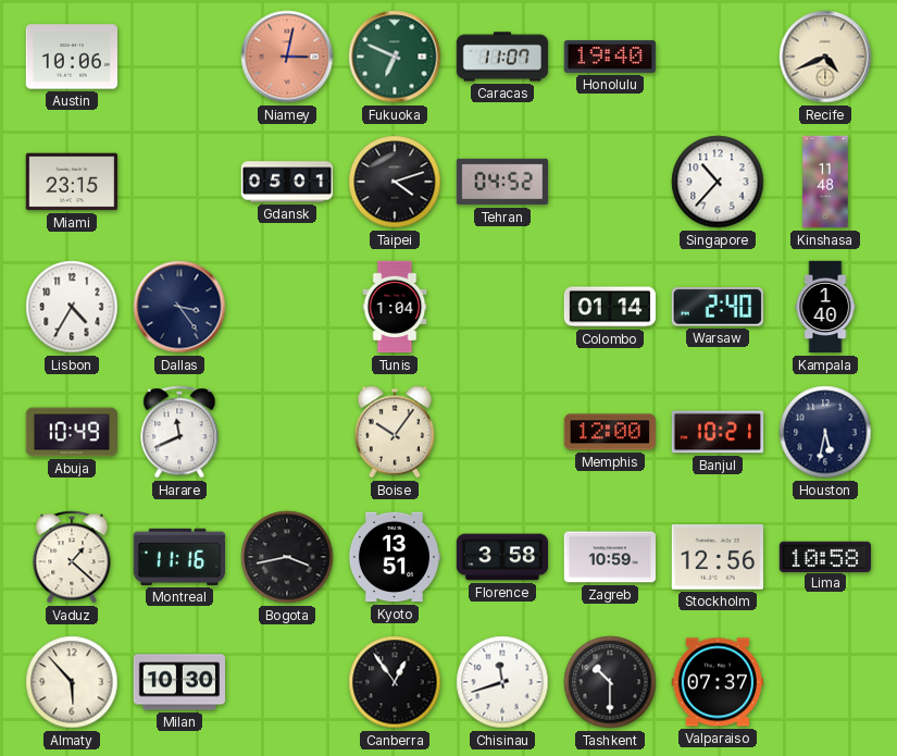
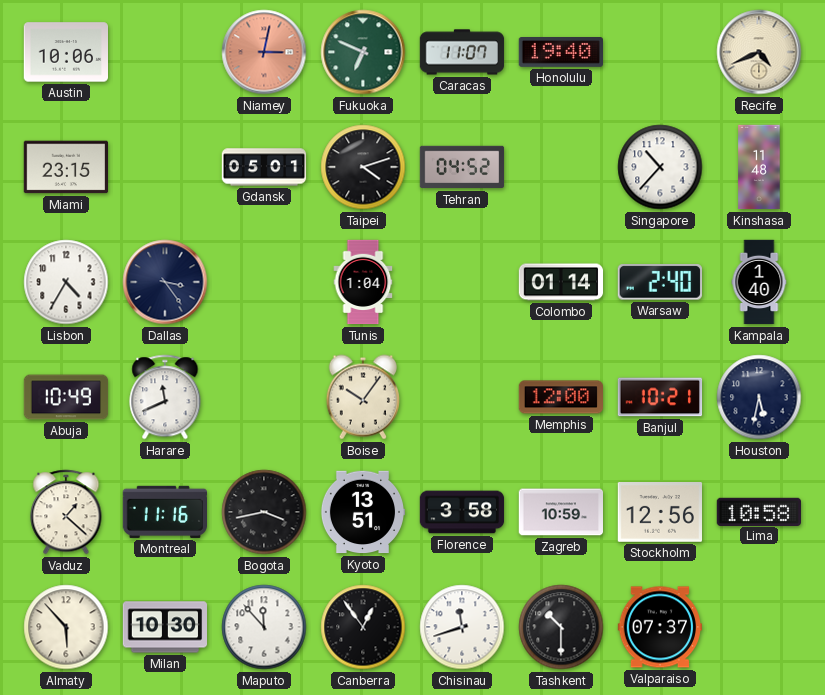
Maputo: none -> 11:53
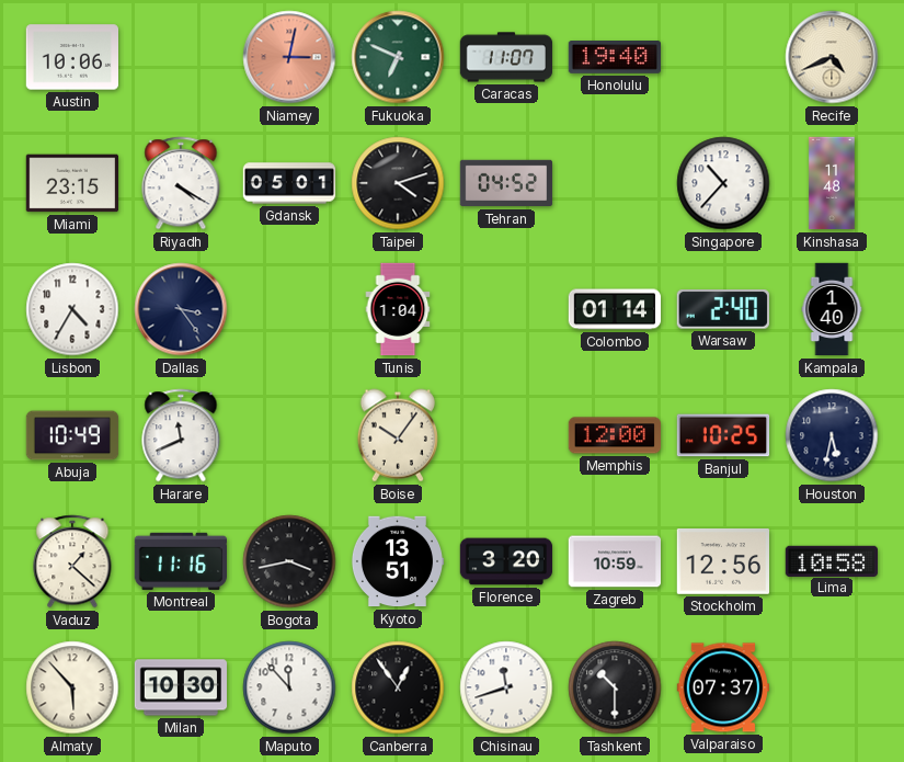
Riyadh: none -> 4:20
Banjul: 10:21 -> 10:25
Florence: 3:58 -> 3:20
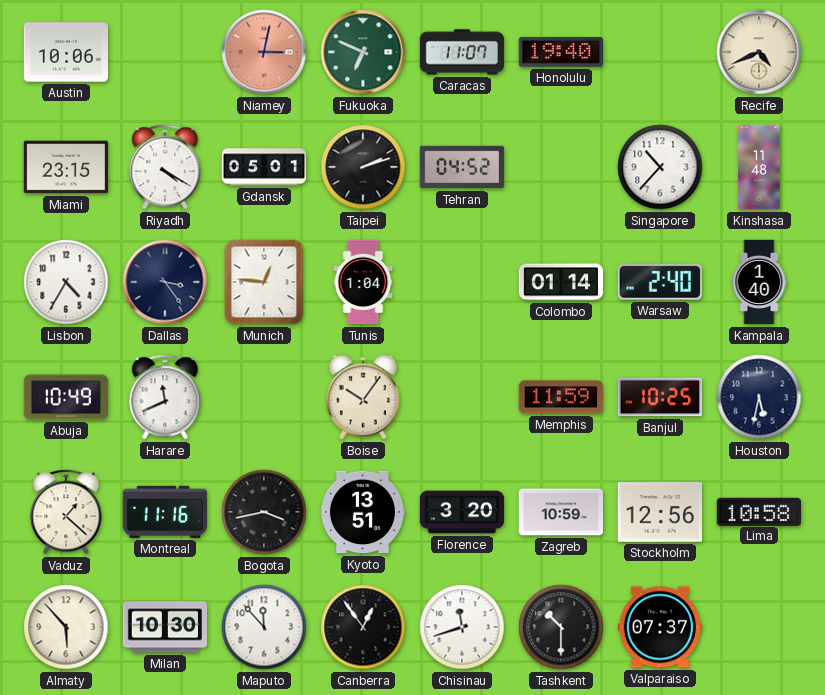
Taipei: 4:12 -> 2:12
Munich: none -> 12:46
Memphis: 12:00 -> 11:59
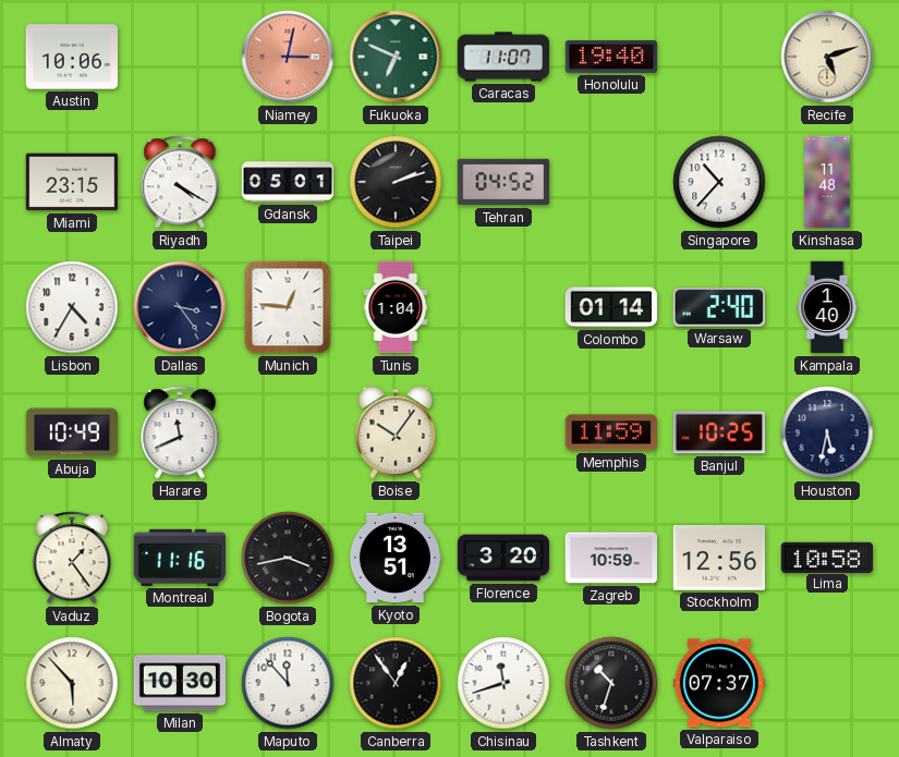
Recife: 4:41 -> 5:12
Vaduz: 1:22 -> 1:24
Tashkent: 10:30 -> 10:33
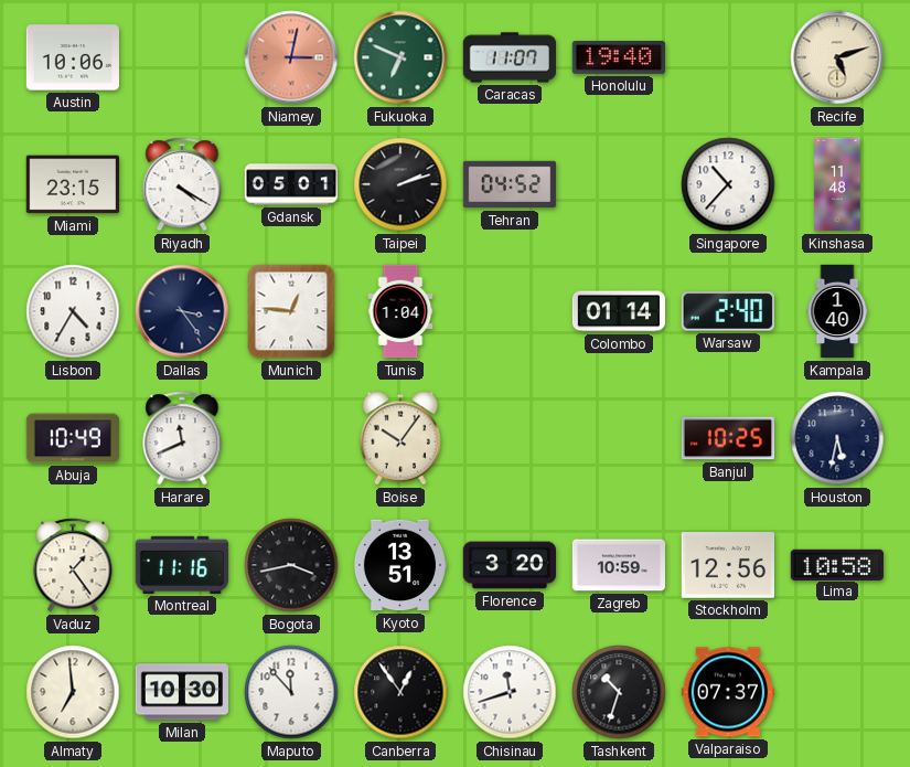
Memphis: 11:59 -> none
Almaty: 5:53 -> 6:59
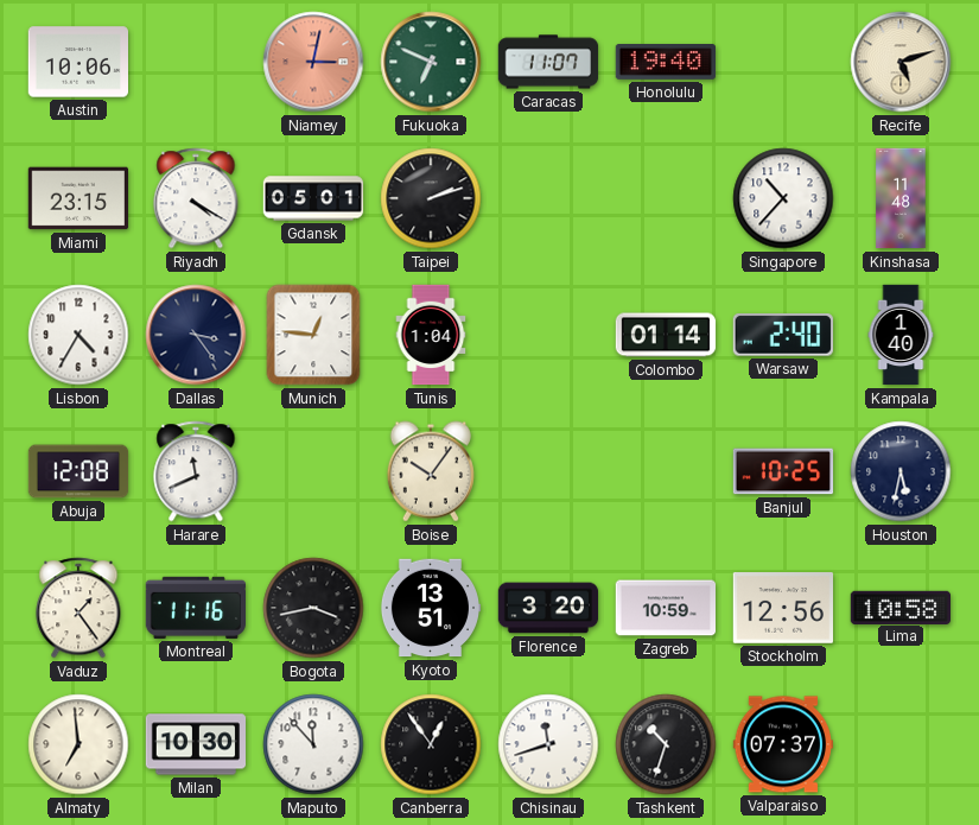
Tehran: 04:52 -> none
Abuja: 10:49 -> 12:08
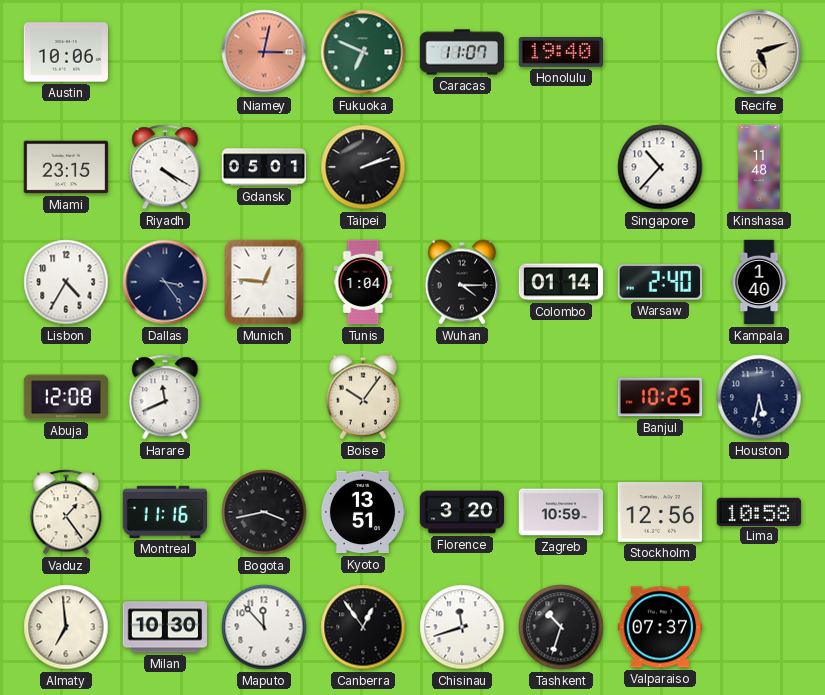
Wuhan: none -> 4:15
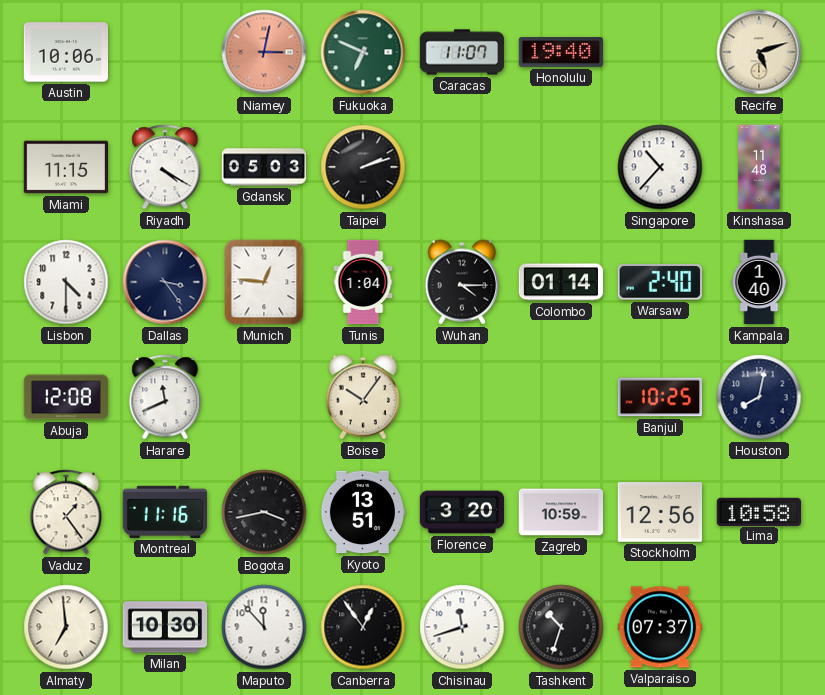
Miami: 23:15 -> 11:15
Gdansk: 05:01 -> 05:03
Lisbon: 4:35 -> 4:30
Houston: 5:32 -> 8:02
